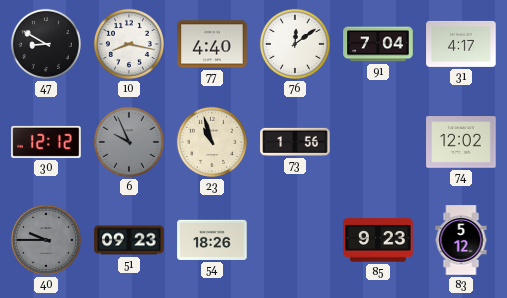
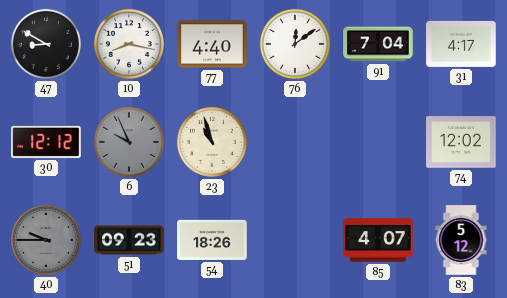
73: 1:56 -> none
85: 9:23 -> 4:07
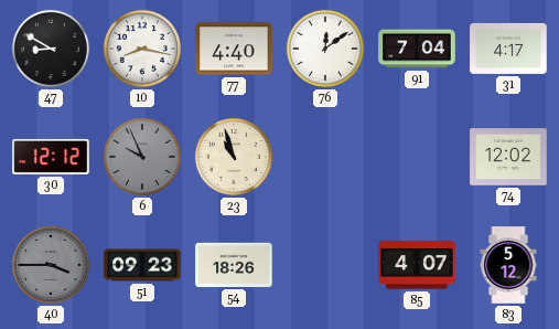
40: 9:45 -> 3:45
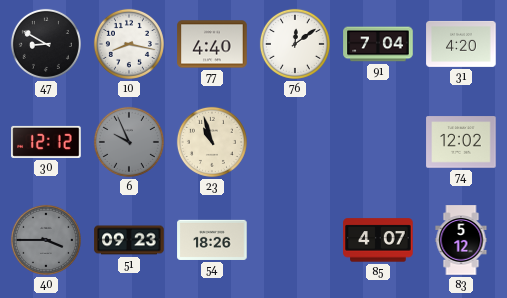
31: 4:17 -> 4:20
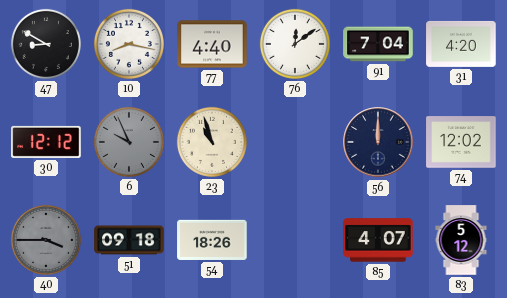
56: none -> 12:00
51: 09:23 -> 09:18
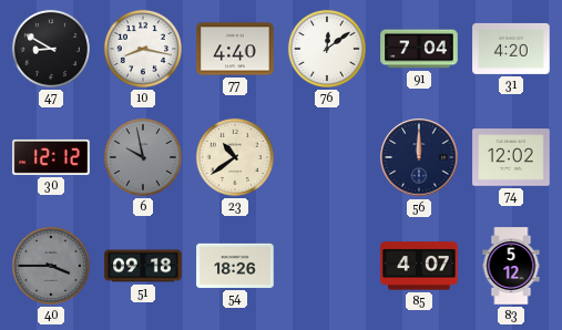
6: 9:56 -> 9:58
23: 10:57 -> 10:39
